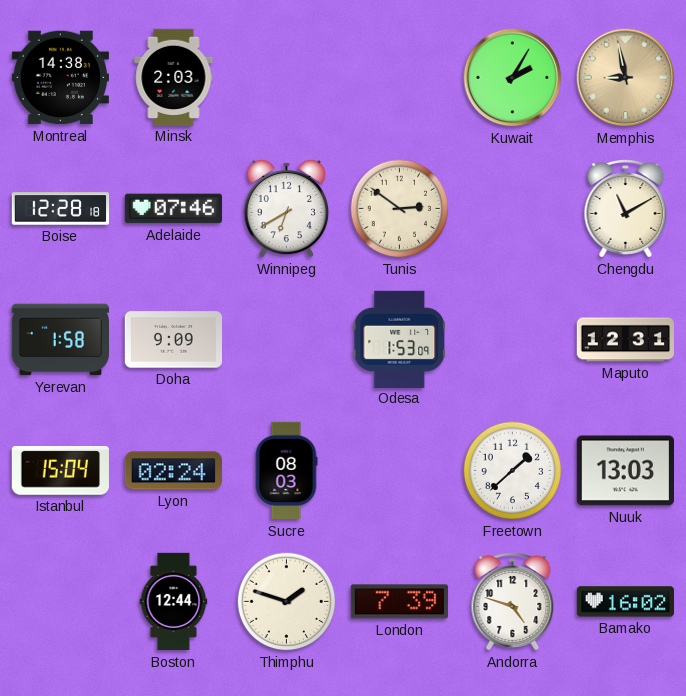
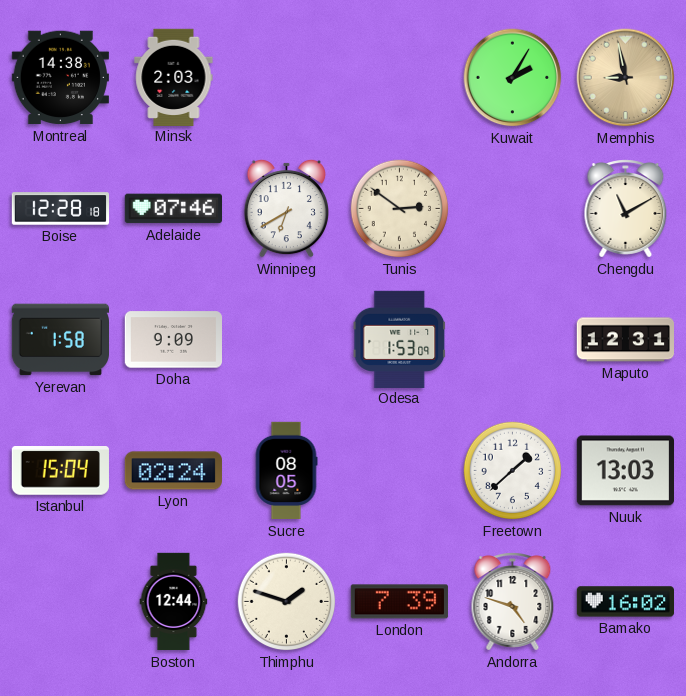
Sucre: 08:03 -> 08:05
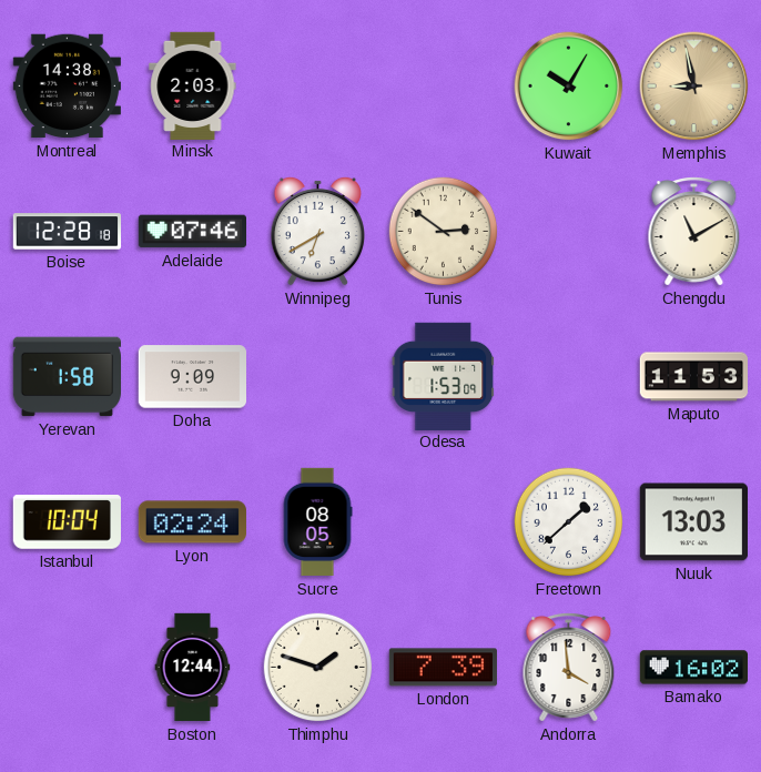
Kuwait: 2:05 -> 10:05
Maputo: 12:31 -> 11:53
Istanbul: 15:04 -> 10:04
Andorra: 4:48 -> 3:59
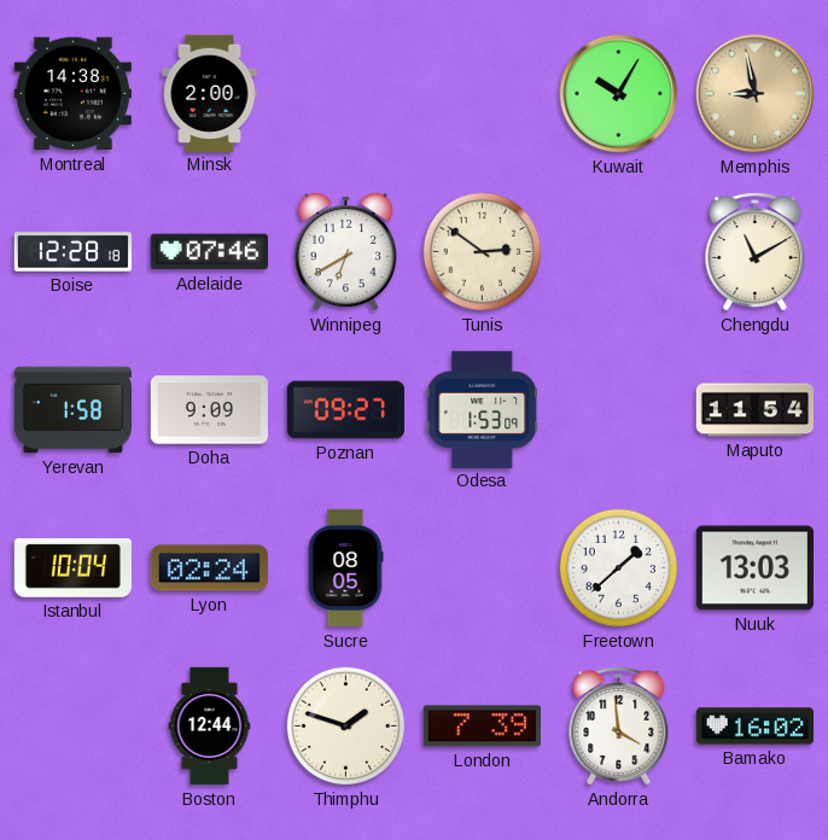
Minsk: 2:03 -> 2:00
Poznan: none -> 09:27
Maputo: 11:53 -> 11:54
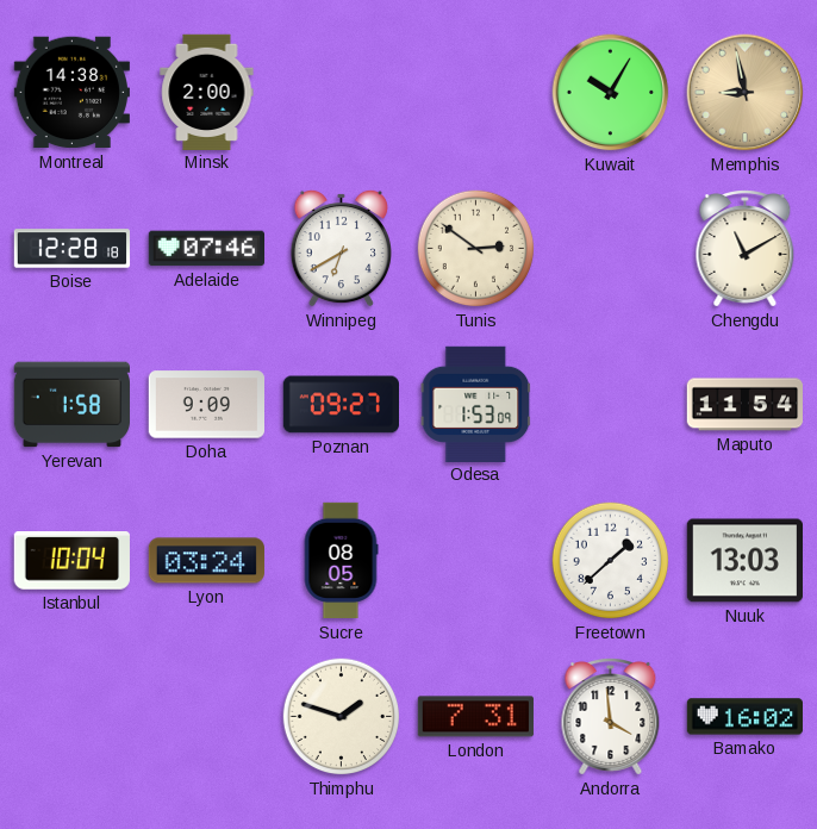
Lyon: 02:24 -> 03:24
Boston: 12:44 -> none
London: 7:39 -> 7:31
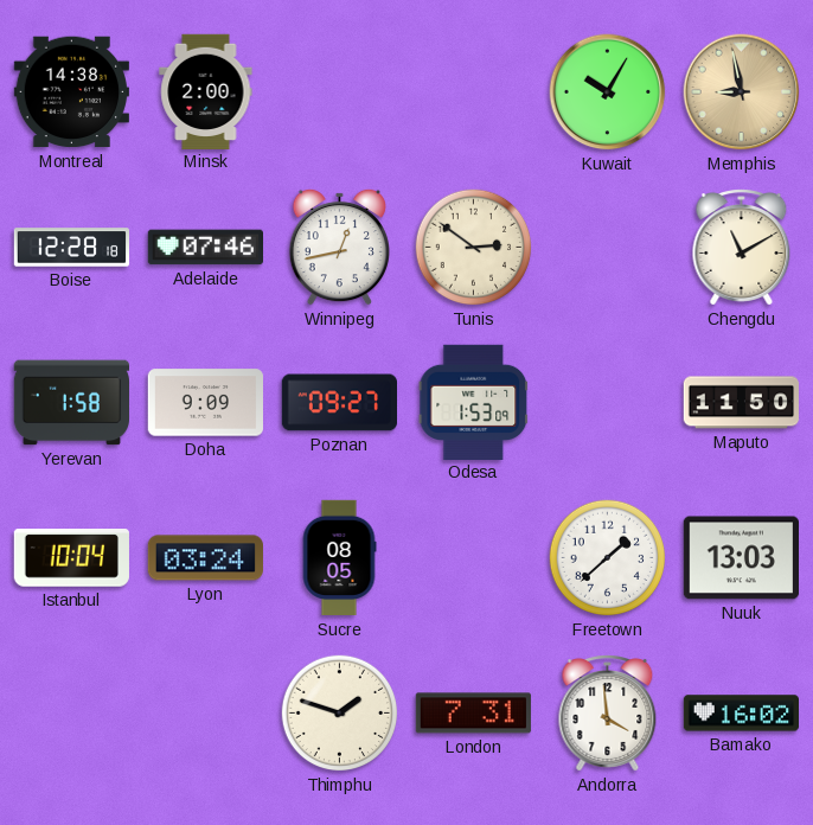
Winnipeg: 6:40 -> 12:43
Maputo: 11:54 -> 11:50
